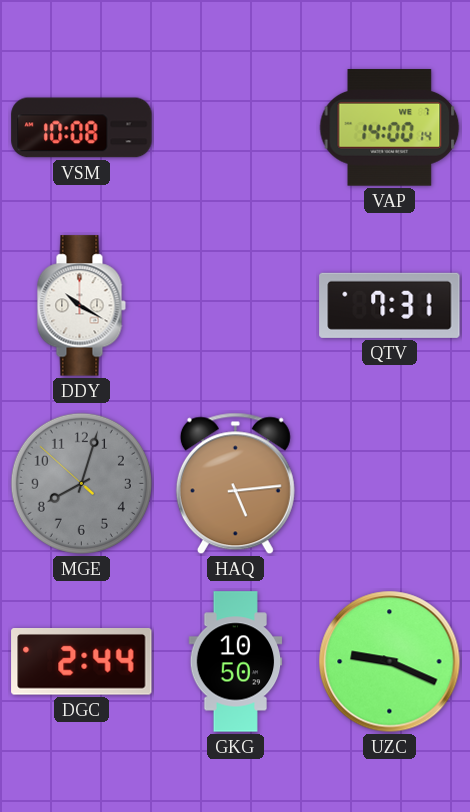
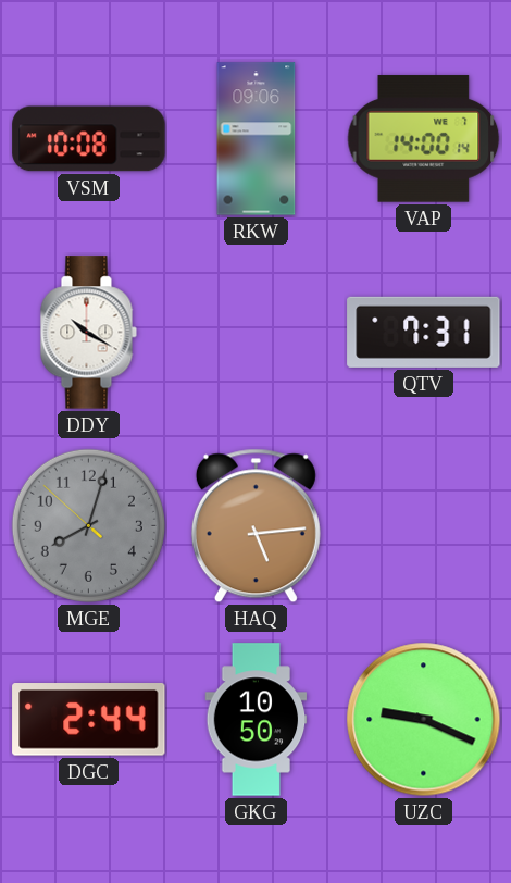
RKW: none -> 09:06
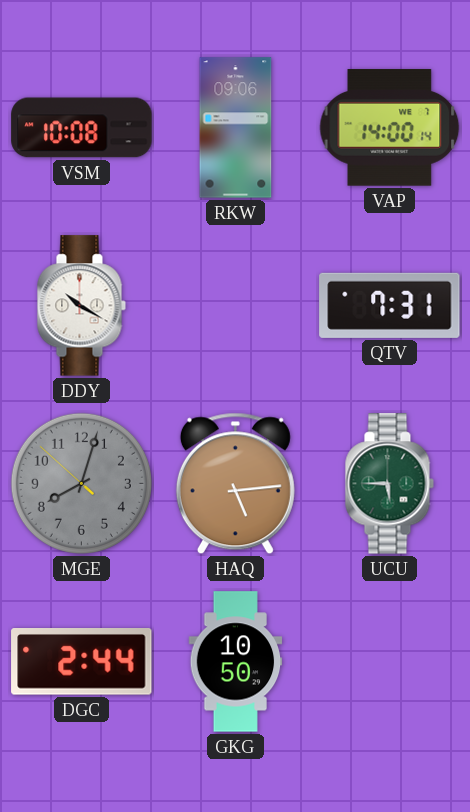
UCU: none -> 5:45
UZC: 9:19 -> none
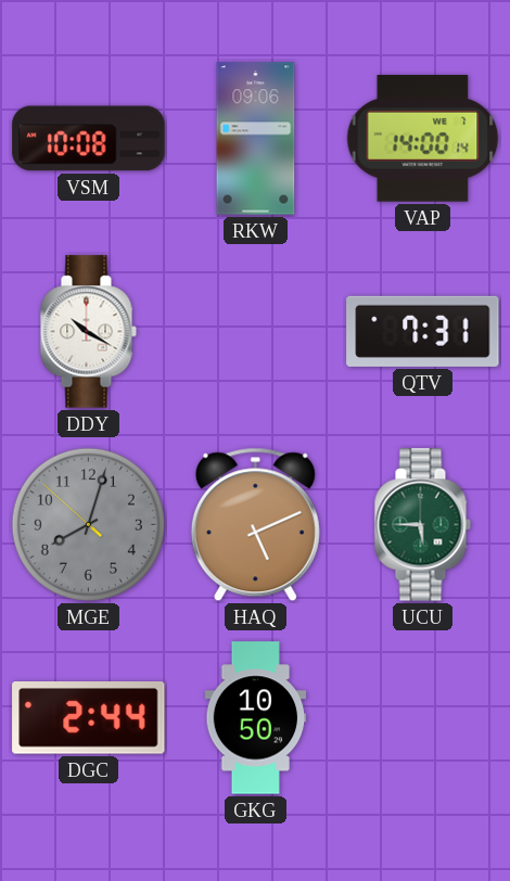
HAQ: 5:14 -> 5:11
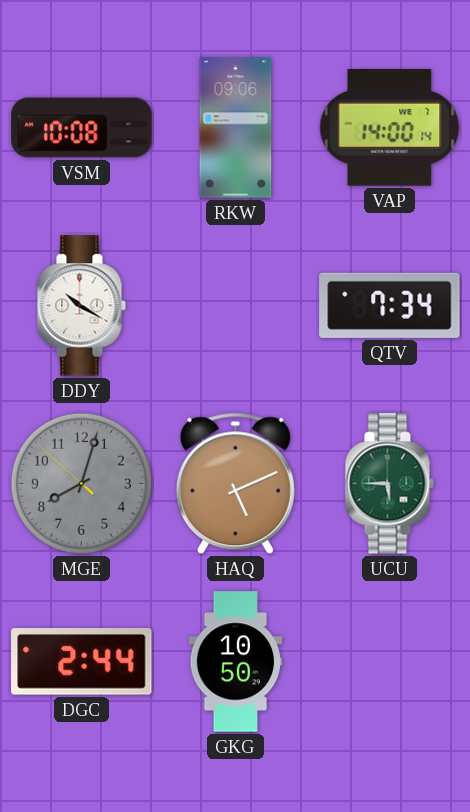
QTV: 7:31 -> 7:34
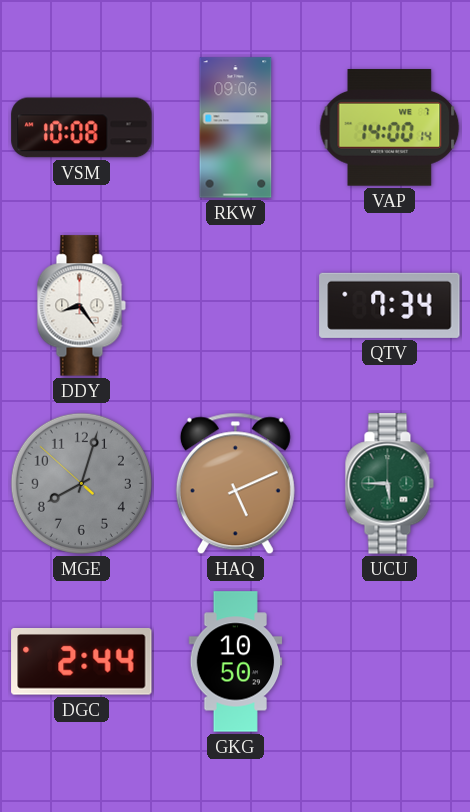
DDY: 10:20 -> 8:24
